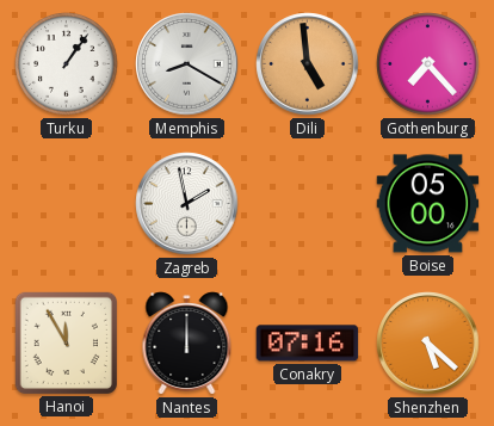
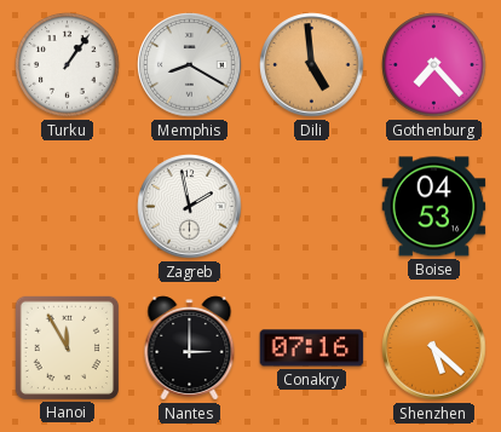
Boise: 05:00 -> 04:53
Nantes: 12:00 -> 3:00
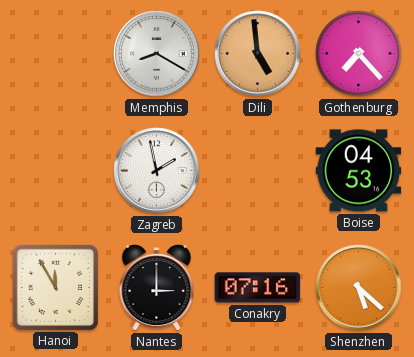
Turku: 1:06 -> none
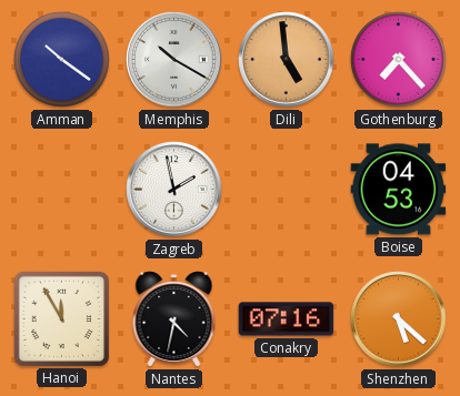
Amman: none -> 10:21
Memphis: 8:20 -> 10:20
Nantes: 3:00 -> 4:32
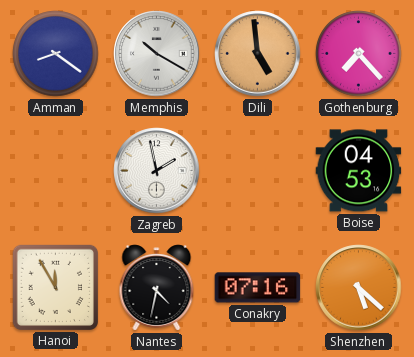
Amman: 10:21 -> 8:21
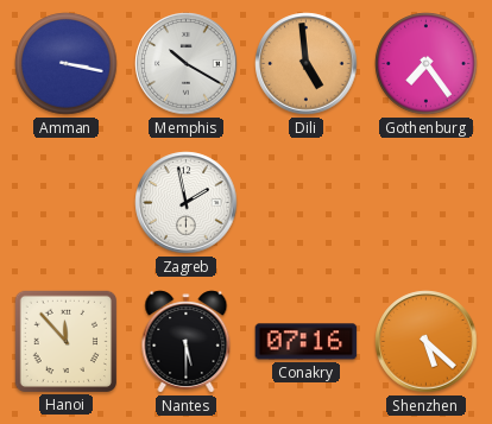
Amman: 8:21 -> 3:17
Gothenburg: 7:23 -> 7:24
Boise: 04:53 -> none
Hanoi: 11:55 -> 11:53
Nantes: 4:32 -> 5:30
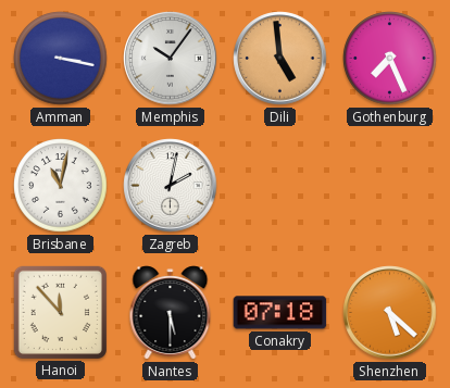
Memphis: 10:20 -> 10:06
Gothenburg: 7:24 -> 7:26
Brisbane: none -> 11:02
Zagreb: 1:58 -> 2:02
Conakry: 07:16 -> 07:18
